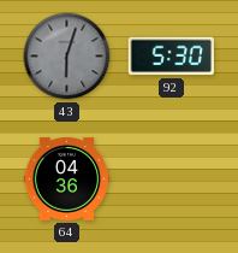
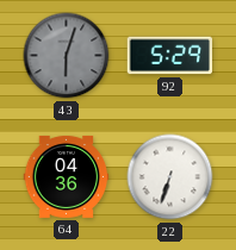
92: 5:30 -> 5:29
22: none -> 6:33
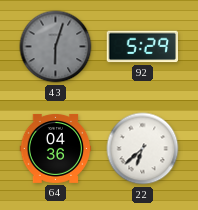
22: 6:33 -> 6:38
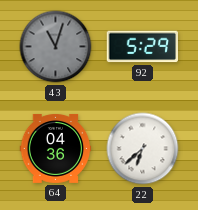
43: 6:03 -> 11:03
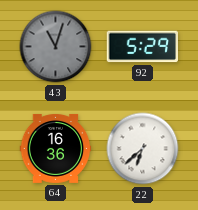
64: 04:36 -> 16:36
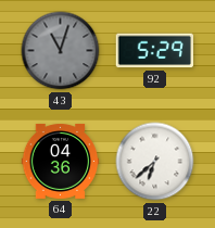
64: 16:36 -> 04:36
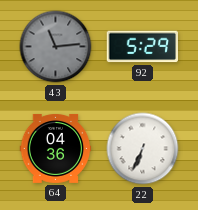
43: 11:03 -> 11:14
22: 6:38 -> 6:34
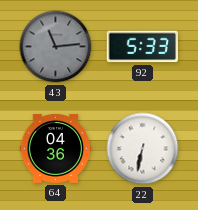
92: 5:29 -> 5:33
22: 6:34 -> 6:32
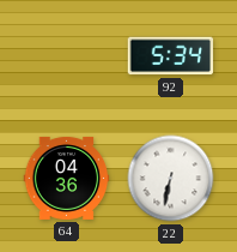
43: 11:14 -> none
92: 5:33 -> 5:34
